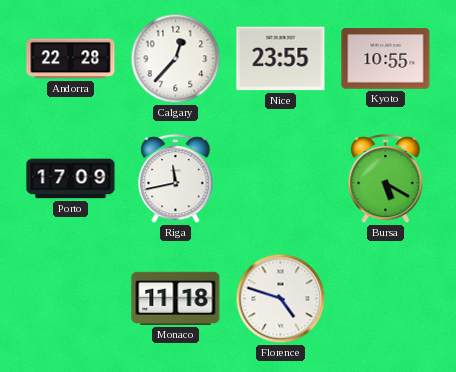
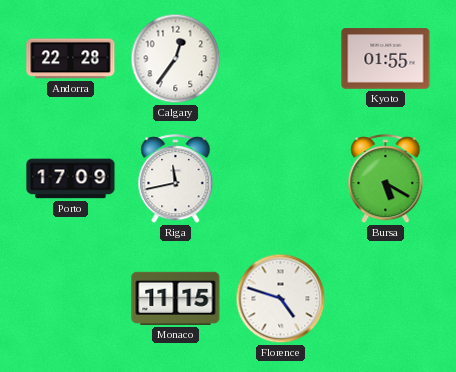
Calgary: 12:37 -> 12:36
Nice: 23:55 -> none
Kyoto: 10:55 -> 01:55
Monaco: 11:18 -> 11:15
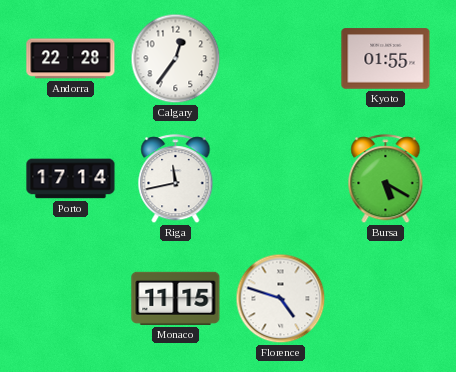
Porto: 17:09 -> 17:14
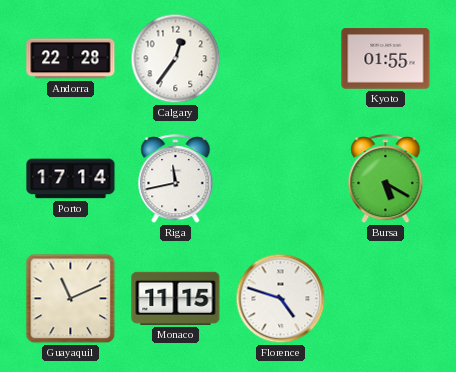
Guayaquil: none -> 11:11
